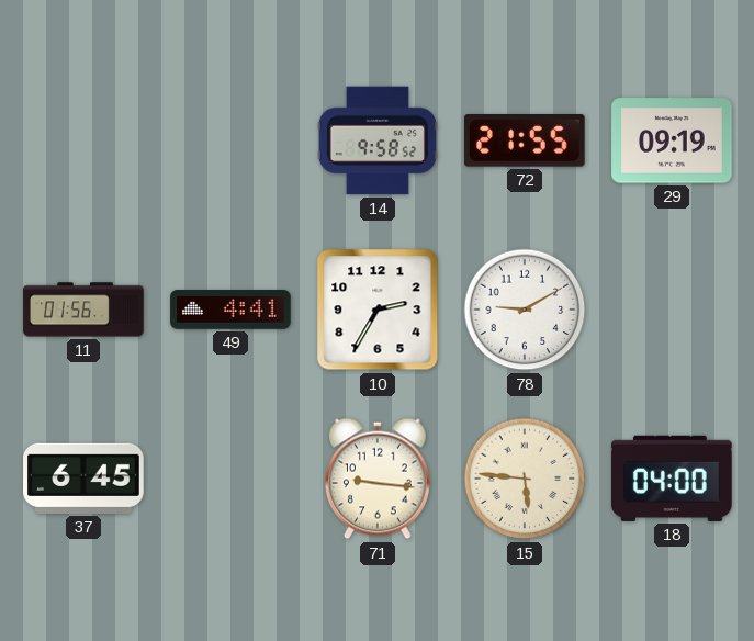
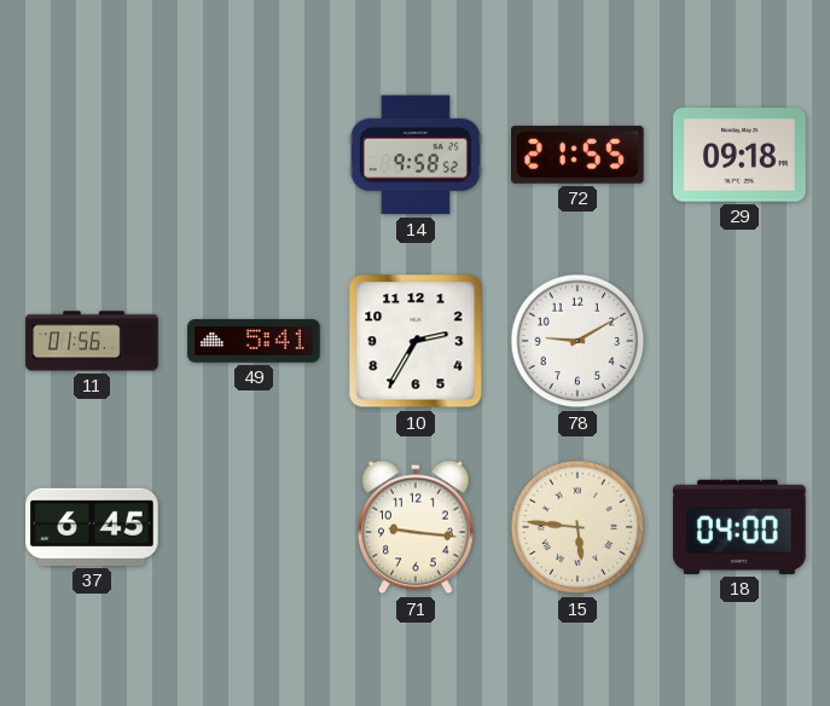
29: 09:19 -> 09:18
49: 4:41 -> 5:41
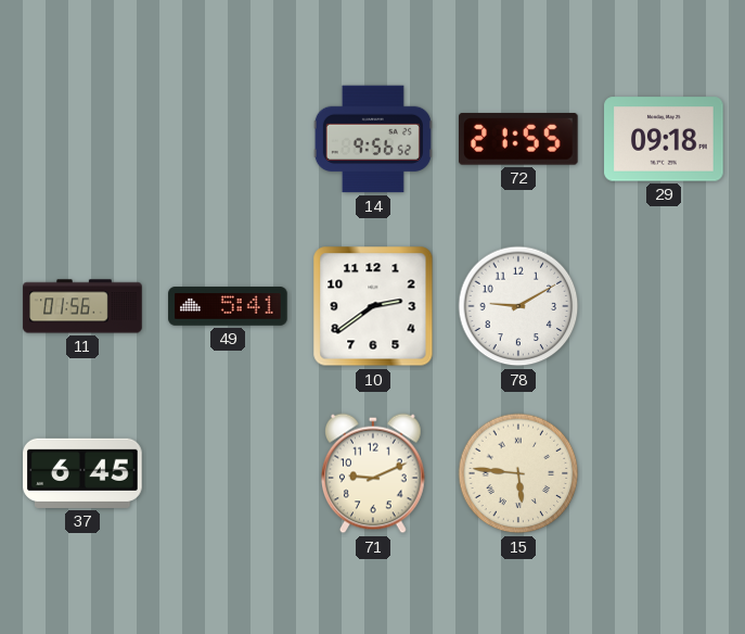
14: 9:58 -> 9:56
10: 2:35 -> 2:39
71: 9:16 -> 9:11
18: 04:00 -> none
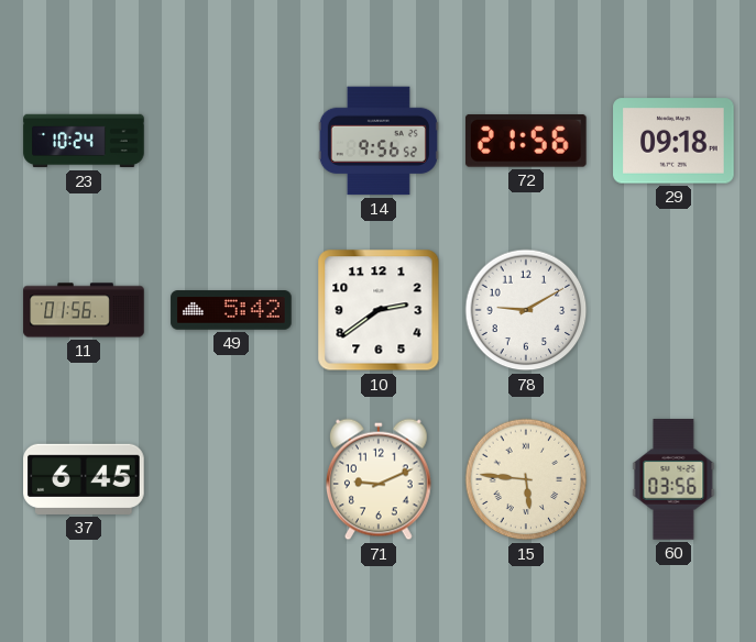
23: none -> 10:24
72: 21:55 -> 21:56
49: 5:41 -> 5:42
60: none -> 03:56
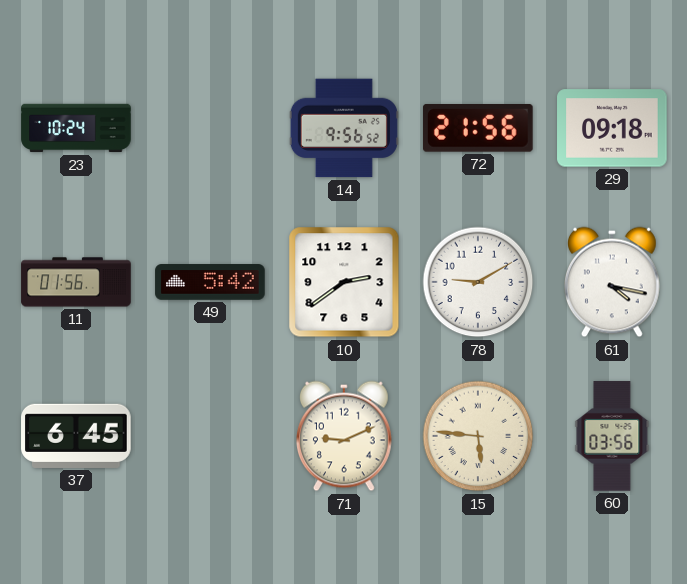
61: none -> 4:17
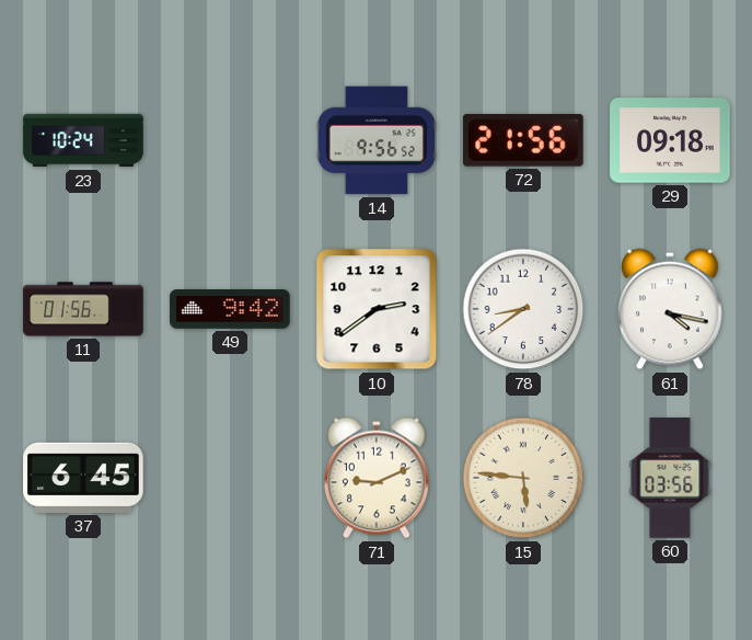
49: 5:42 -> 9:42
78: 9:10 -> 8:39
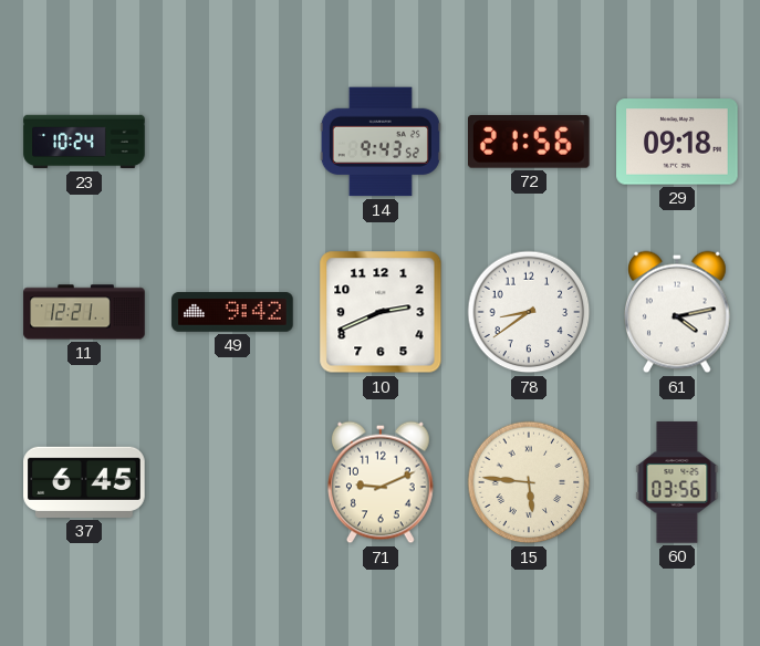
14: 9:56 -> 9:43
11: 01:56 -> 12:21
10: 2:39 -> 2:41
61: 4:17 -> 4:13
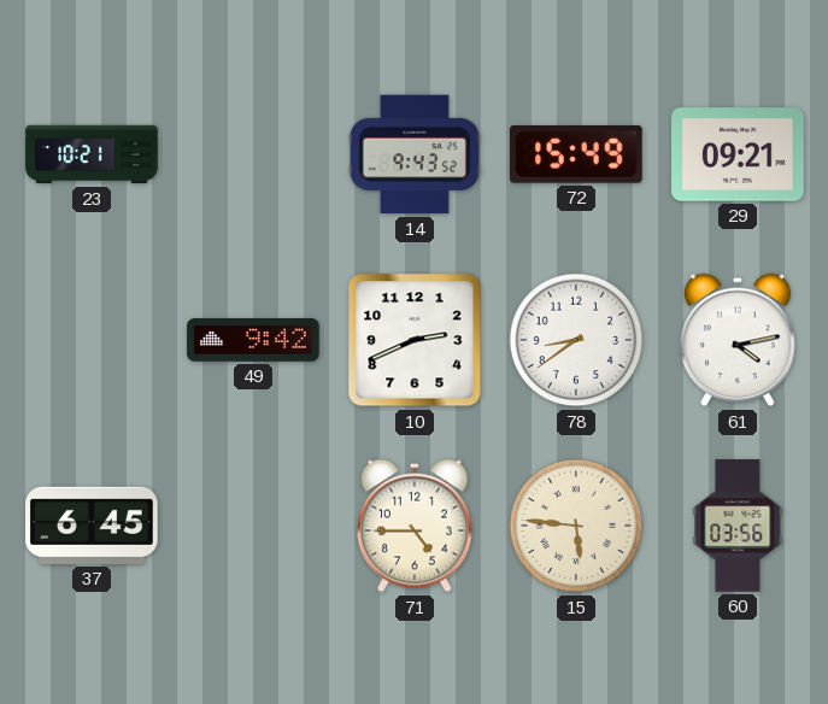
23: 10:24 -> 10:21
72: 21:56 -> 15:49
29: 09:18 -> 09:21
11: 12:21 -> none
71: 9:11 -> 4:45
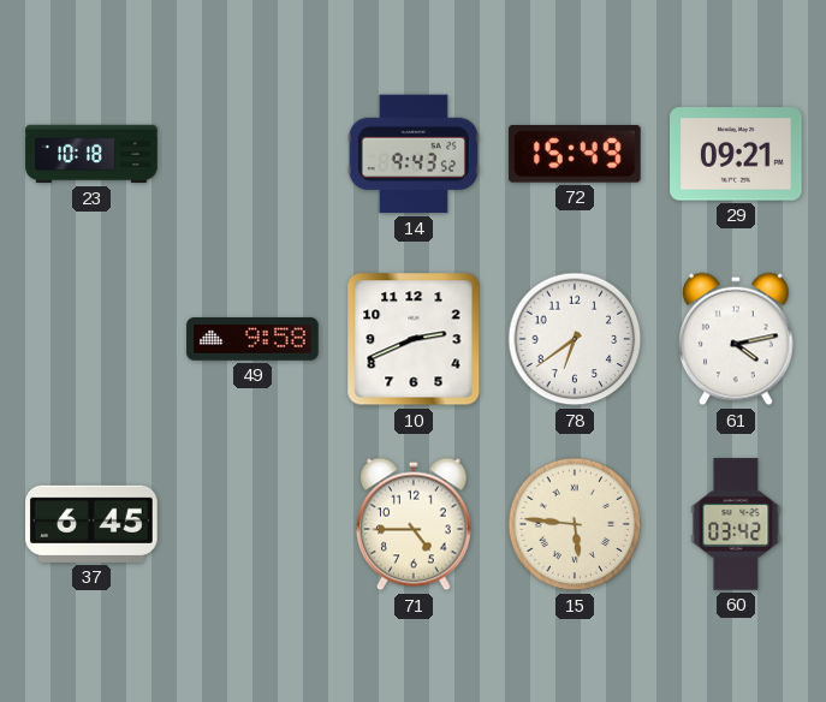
23: 10:21 -> 10:18
49: 9:42 -> 9:58
78: 8:39 -> 6:39
60: 03:56 -> 03:42
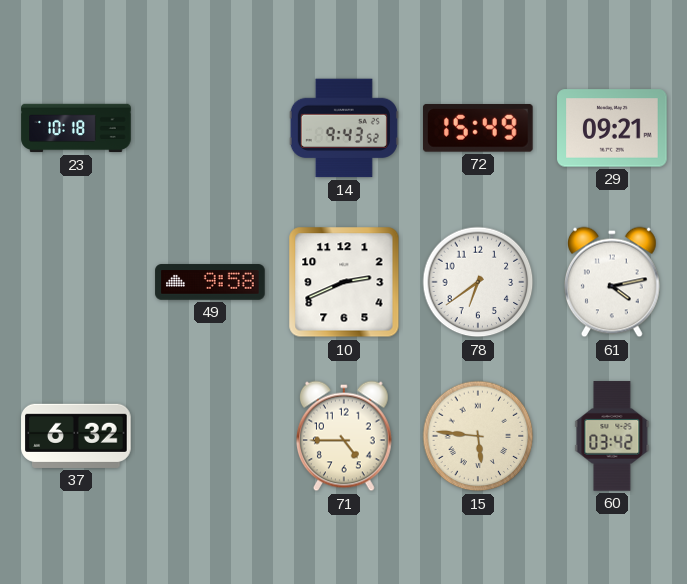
37: 6:45 -> 6:32
